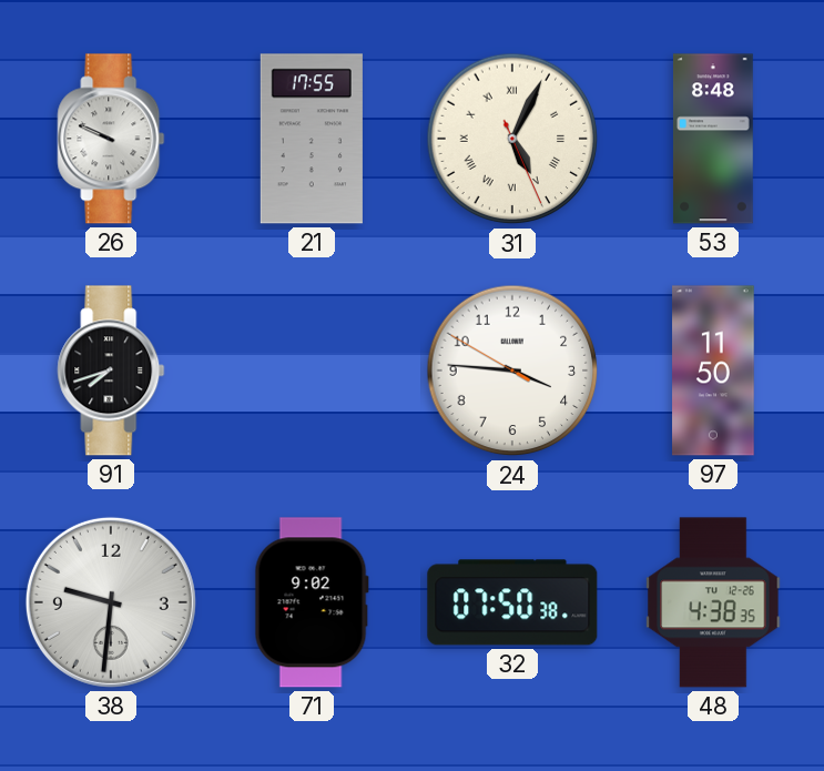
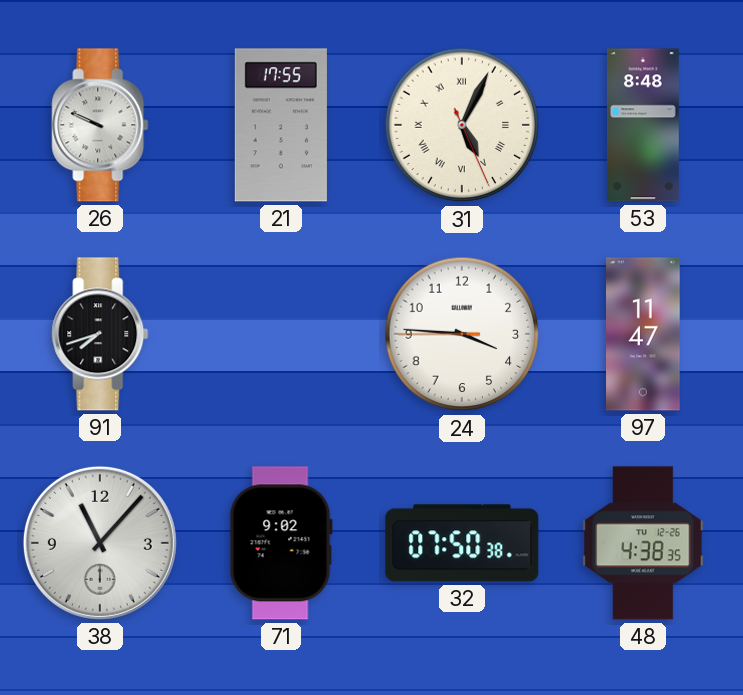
24: 3:45:50 -> 3:45:45
97: 11:50 -> 11:47
38: 9:31 -> 11:07
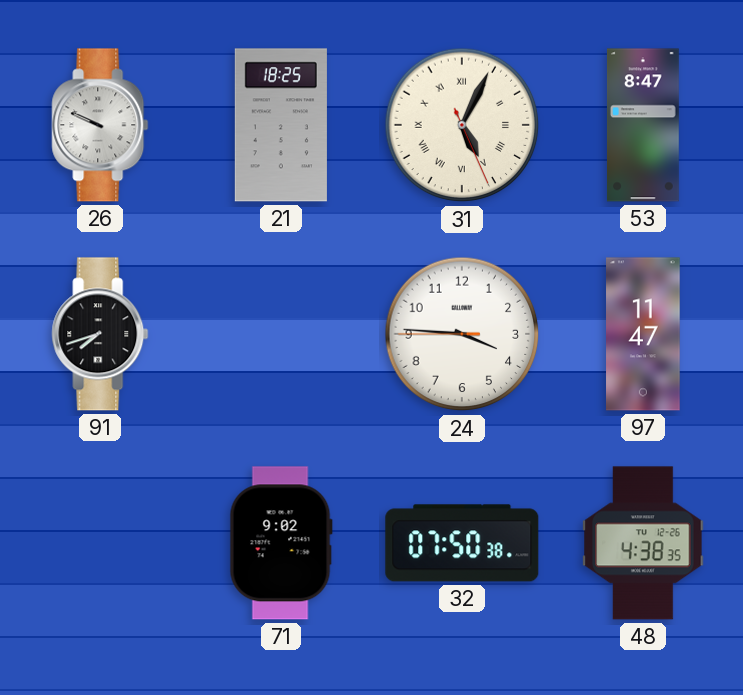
21: 17:55 -> 18:25
53: 8:48 -> 8:47
38: 11:07 -> none
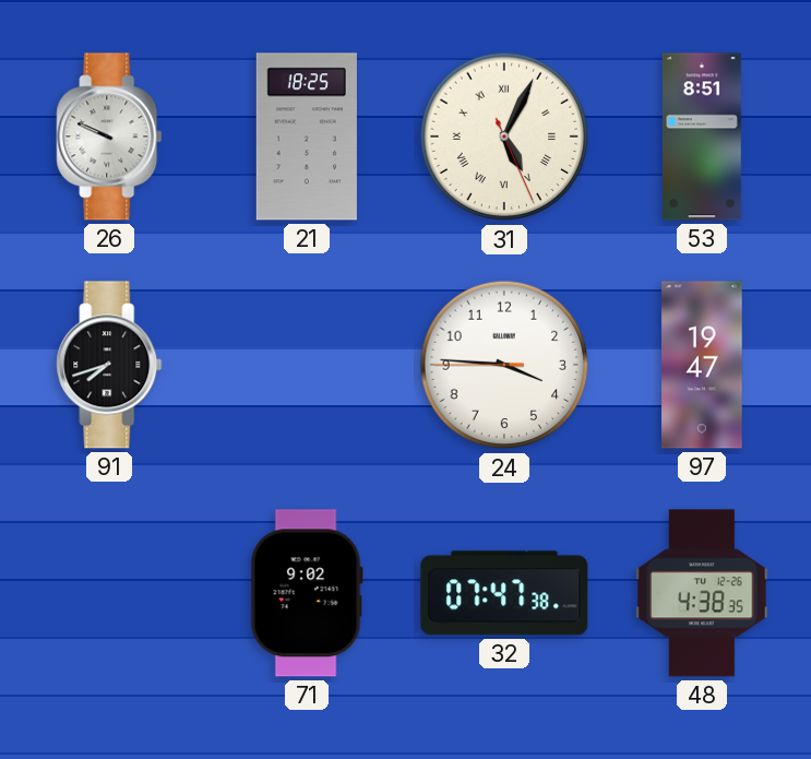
53: 8:47 -> 8:51
97: 11:47 -> 19:47
32: 07:50 -> 07:47
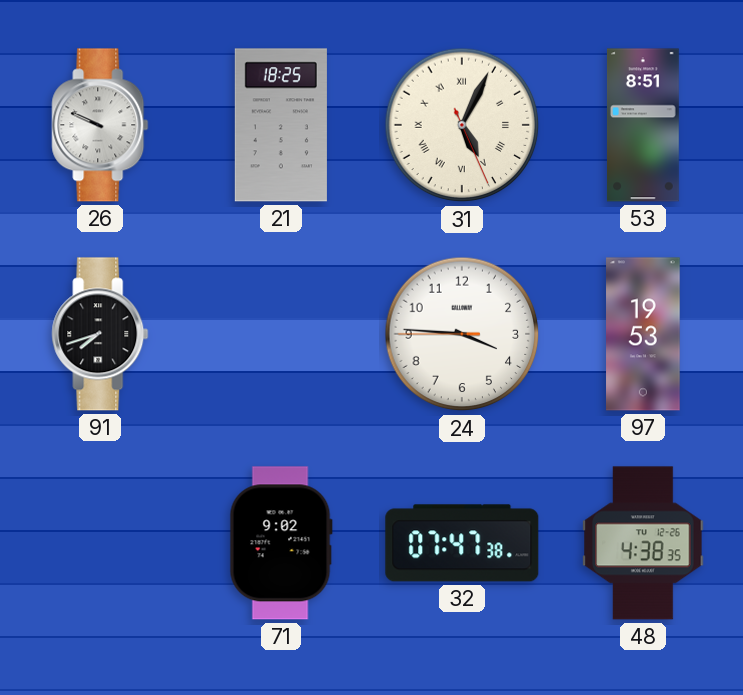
97: 19:47 -> 19:53
